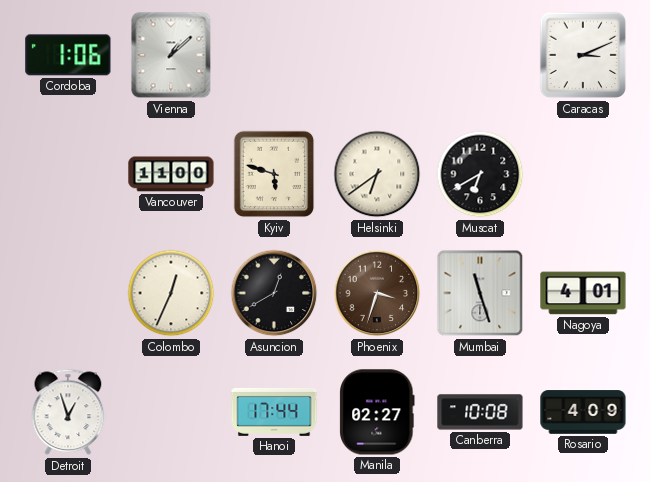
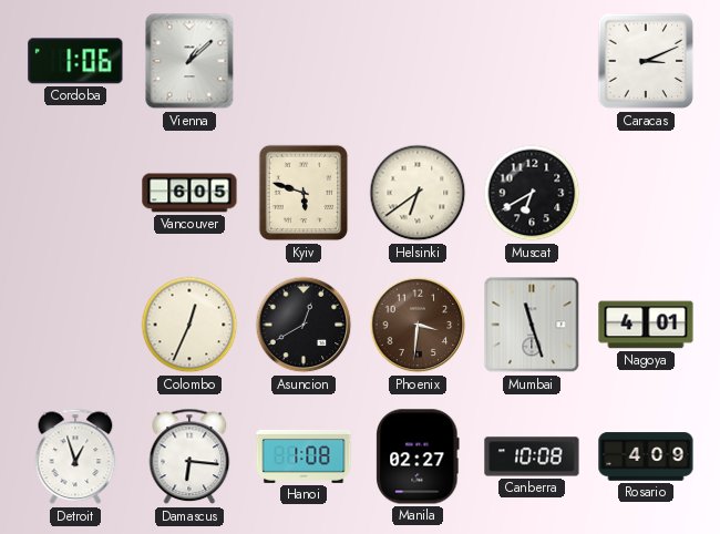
Vancouver: 11:00 -> 6:05
Phoenix: 3:33 -> 3:31
Damascus: none -> 6:16
Hanoi: 17:44 -> 1:08
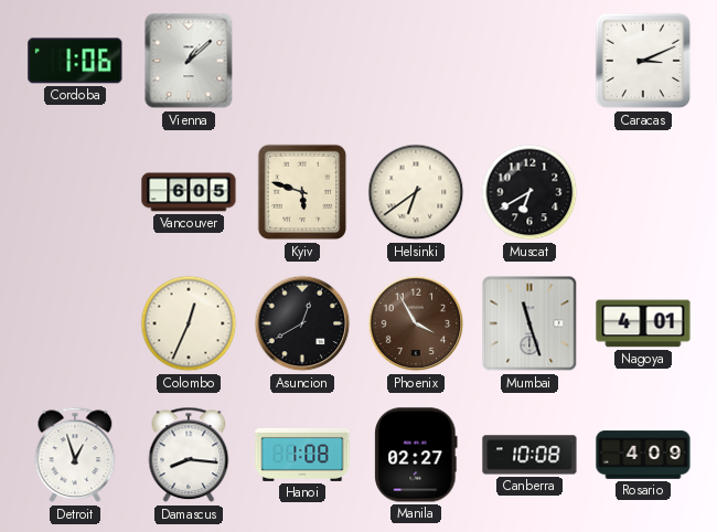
Phoenix: 3:31 -> 3:55
Damascus: 6:16 -> 8:16
